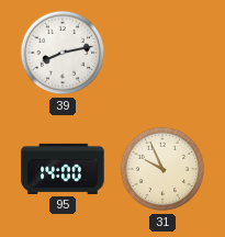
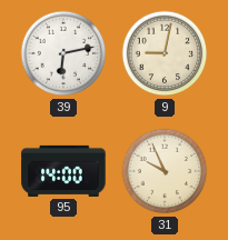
39: 8:13 -> 6:13
9: none -> 9:02
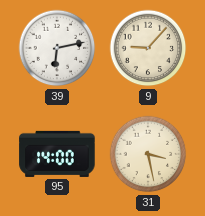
9: 9:02 -> 9:07
31: 9:56 -> 3:28
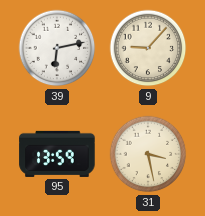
95: 14:00 -> 13:59
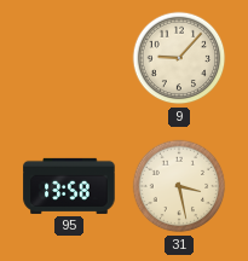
39: 6:13 -> none
95: 13:59 -> 13:58
